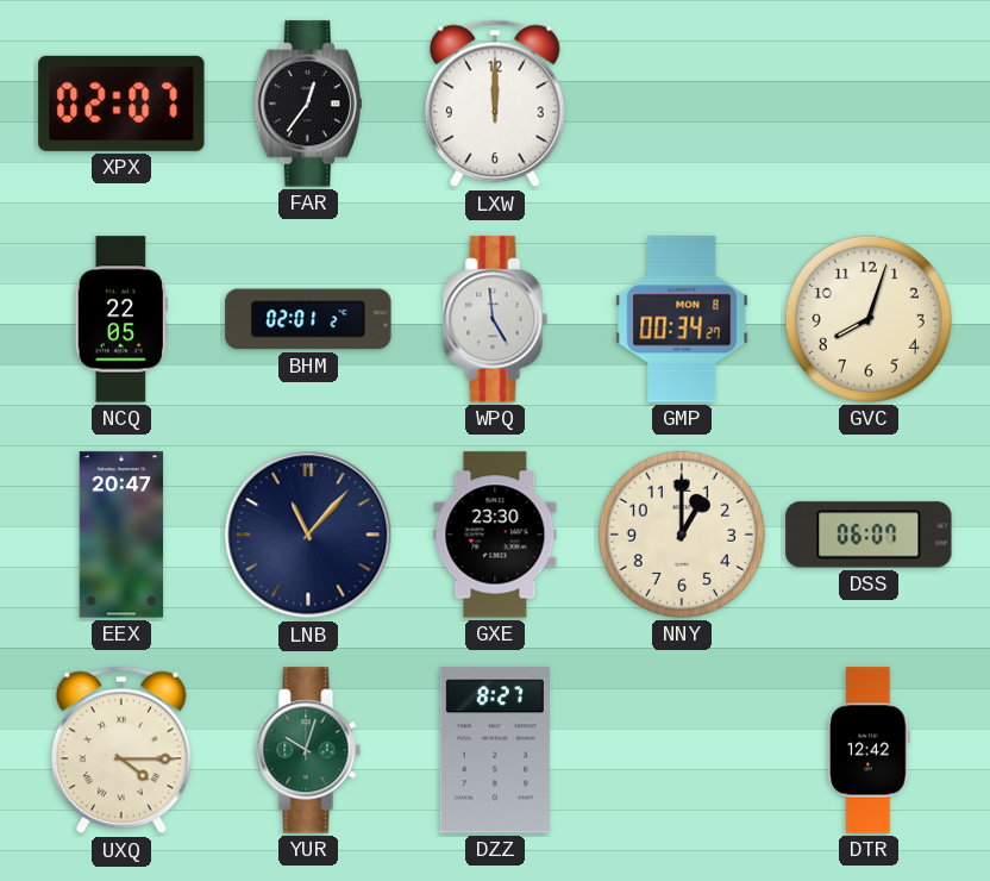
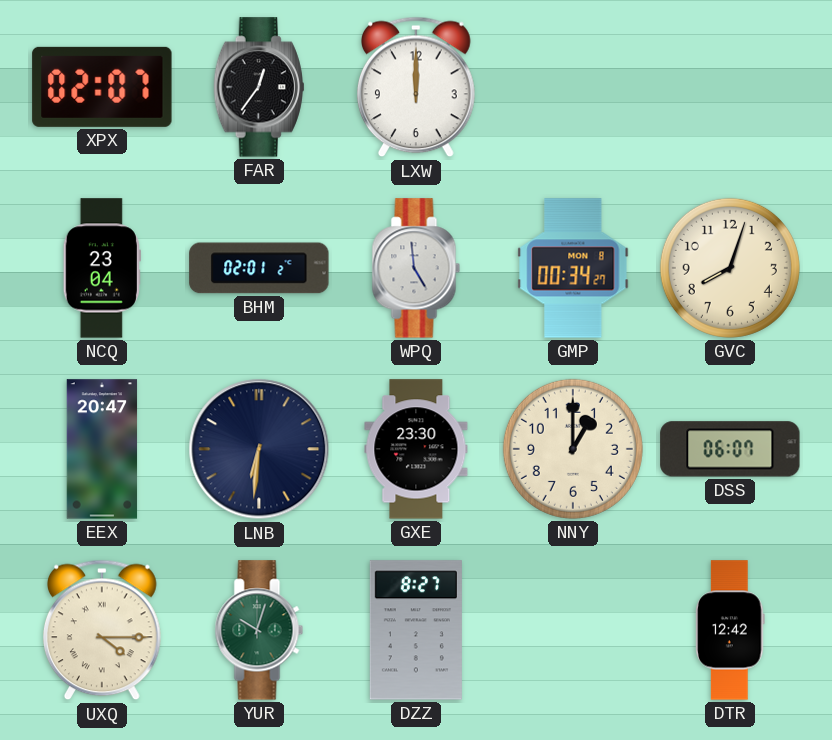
NCQ: 22:05 -> 23:04
LNB: 11:07 -> 6:31
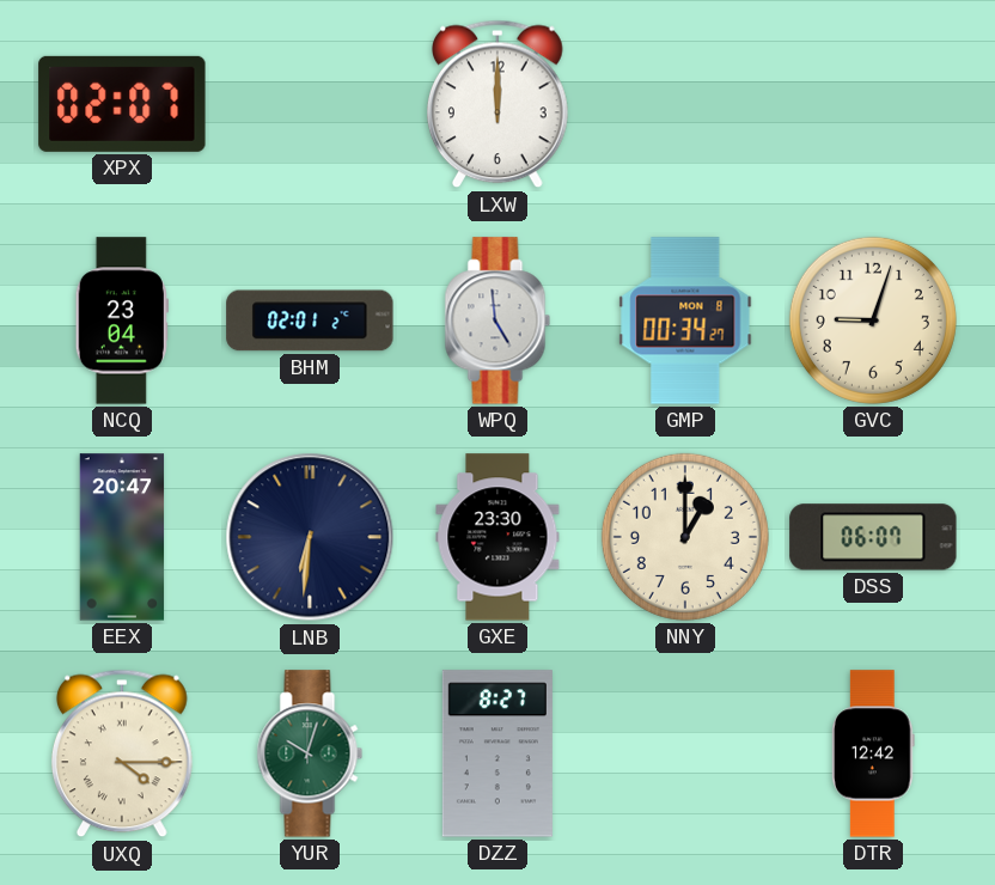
FAR: 12:36 -> none
GVC: 8:03 -> 9:03
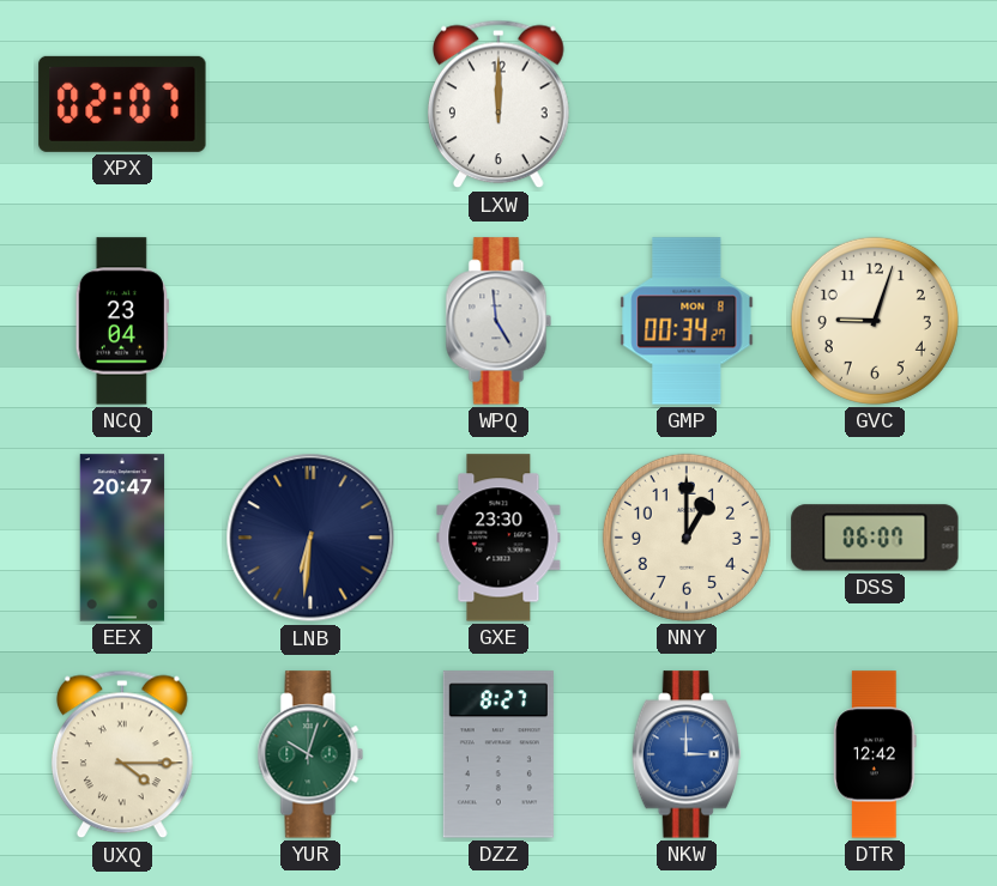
BHM: 02:01 -> none
NKW: none -> 3:00
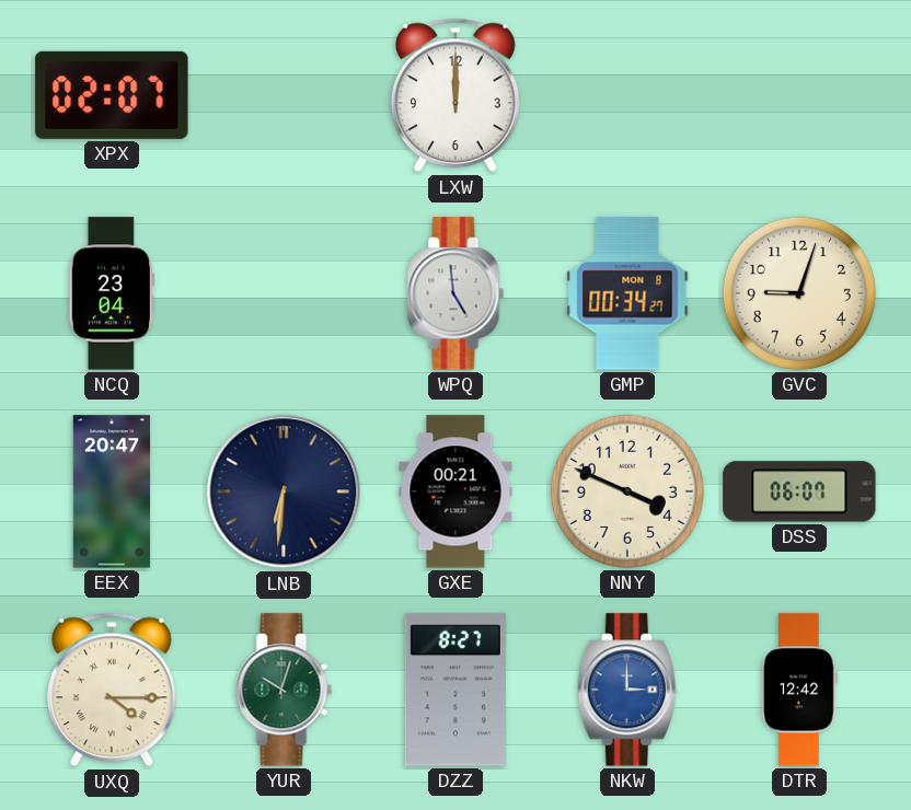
GXE: 23:30 -> 00:21
NNY: 1:00 -> 3:49
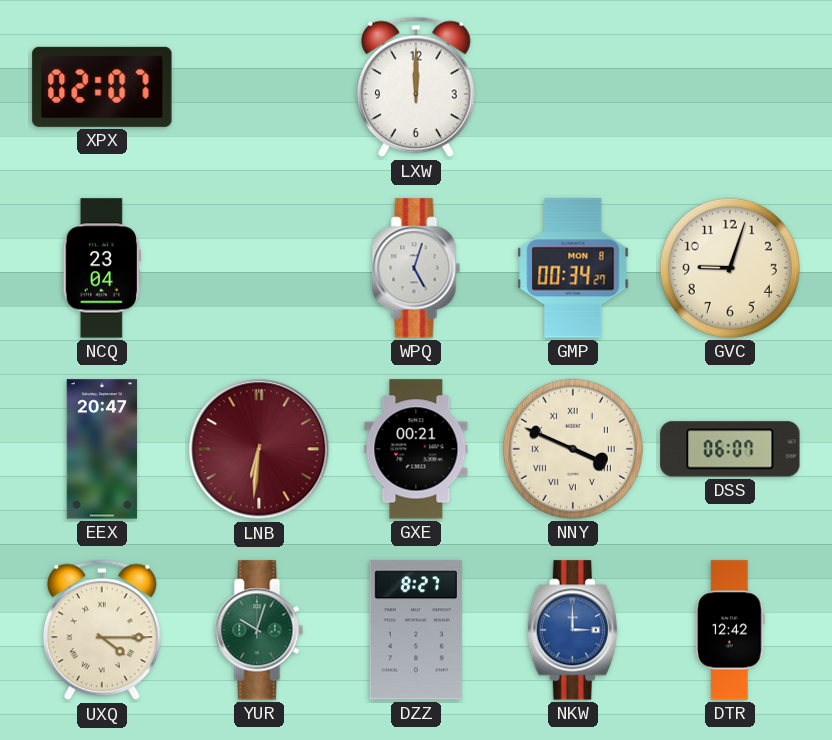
WPQ: 4:59 -> 5:03
LNB dial: navy -> burgundy
NNY numerals: Arabic -> Roman
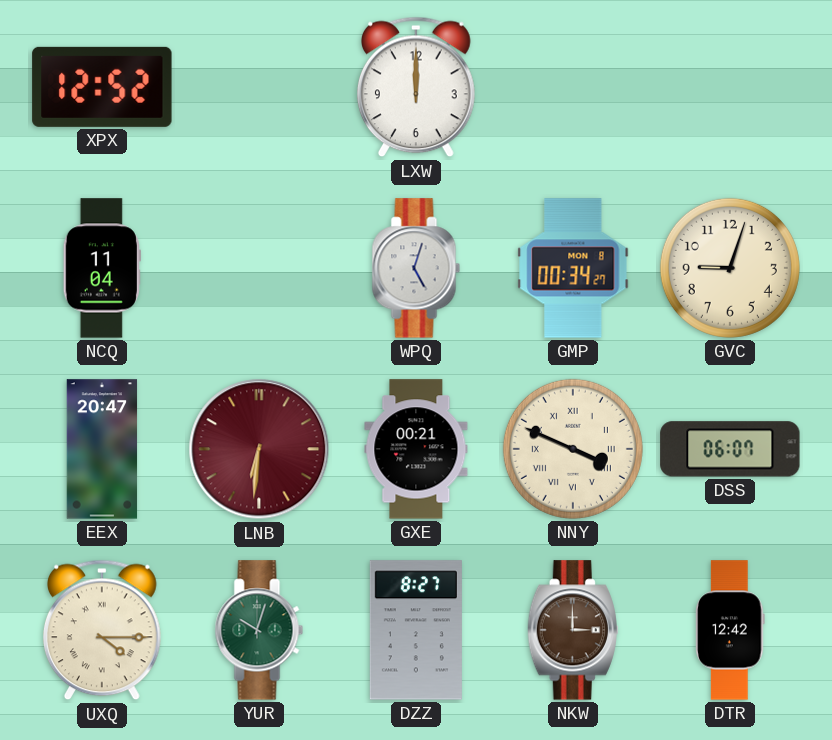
XPX: 02:07 -> 12:52
NCQ: 23:04 -> 11:04
NKW dial: blue -> brown
